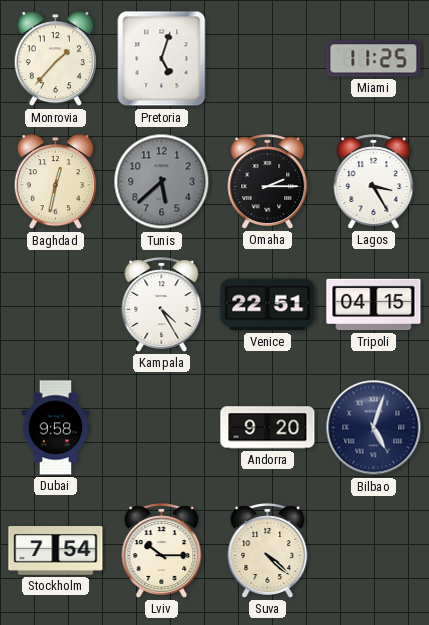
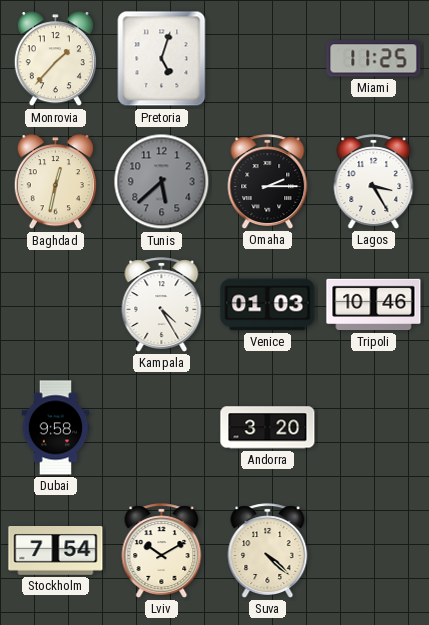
Venice: 22:51 -> 01:03
Tripoli: 04:15 -> 10:46
Andorra: 9:20 -> 3:20
Bilbao: 5:03 -> none
Lviv: 10:15 -> 10:10
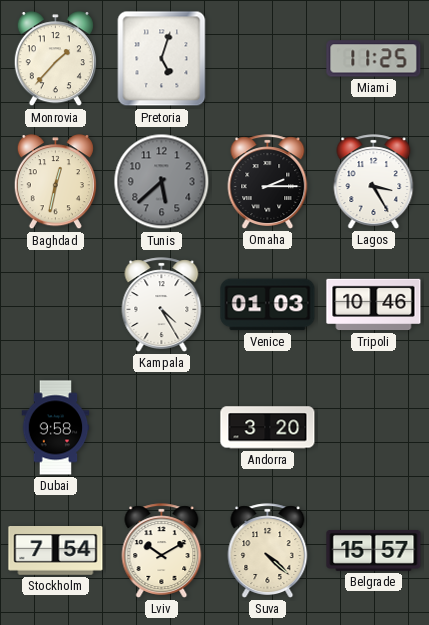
Belgrade: none -> 15:57
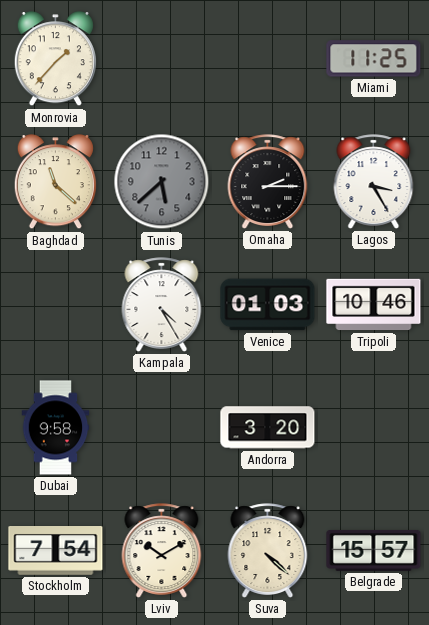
Pretoria: 5:03 -> none
Baghdad: 12:32 -> 11:22
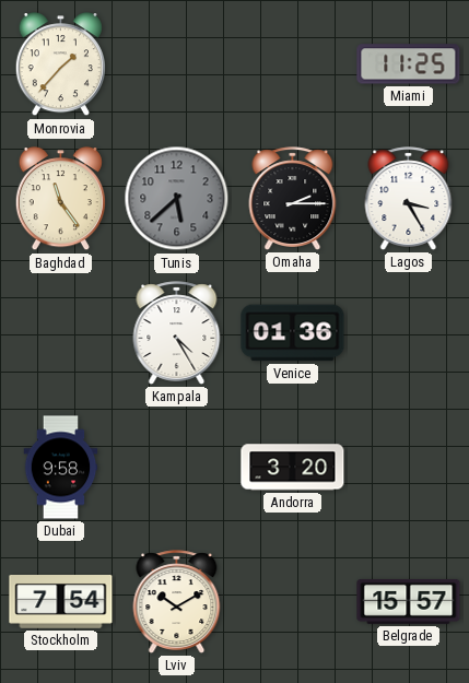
Baghdad: 11:22 -> 11:24
Venice: 01:03 -> 01:36
Tripoli: 10:46 -> none
Suva: 4:22 -> none
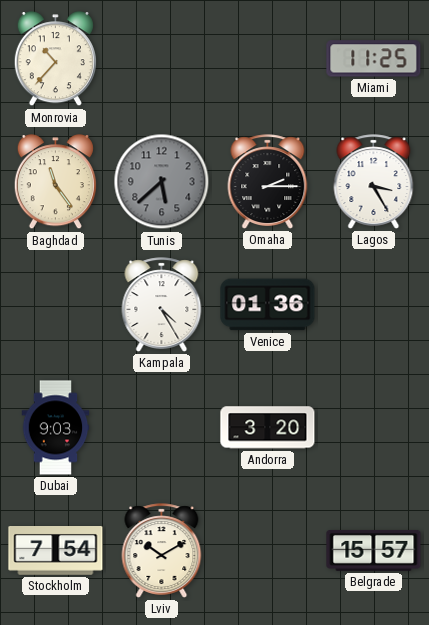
Monrovia: 1:37 -> 10:37
Dubai: 9:58 -> 9:03
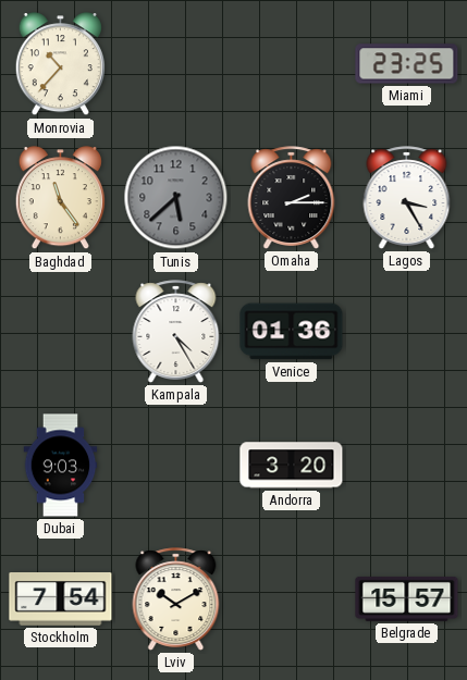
Miami: 11:25 -> 23:25
